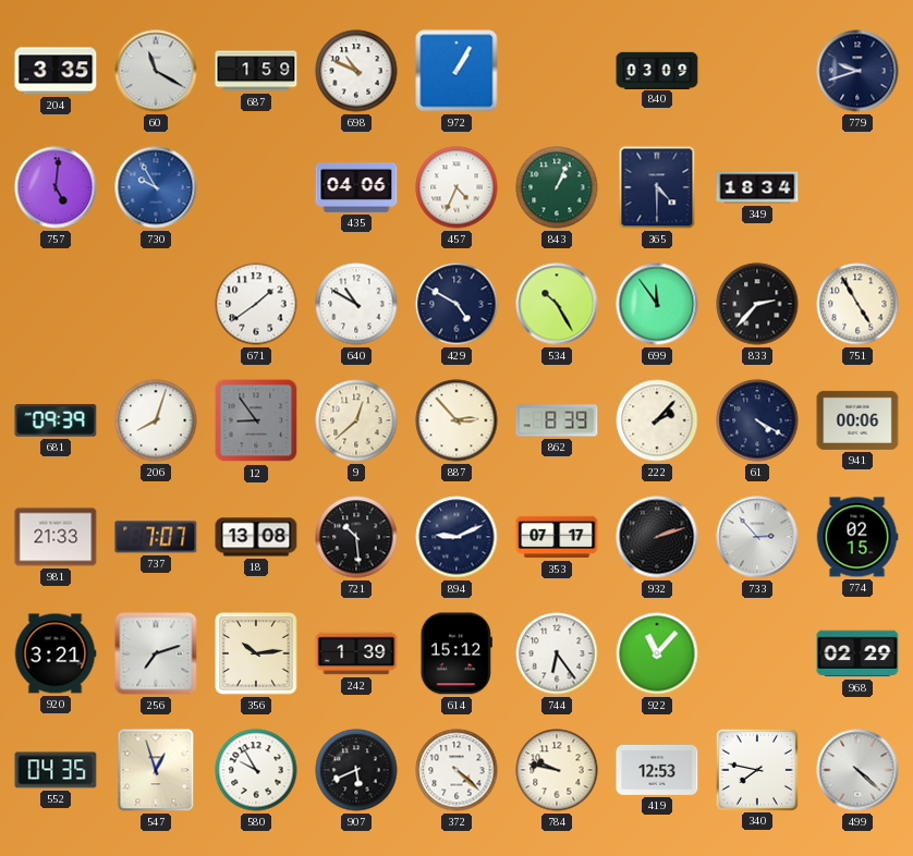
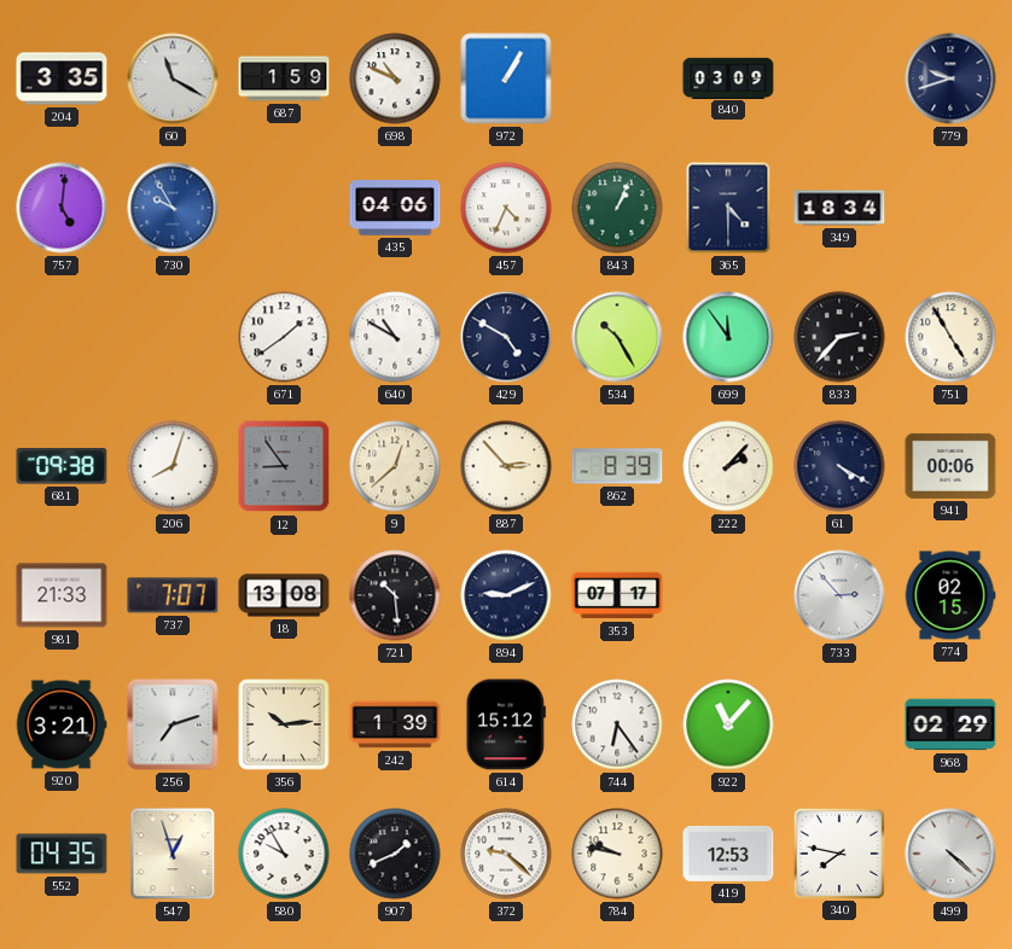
681: 09:39 -> 09:38
932: 2:12 -> none
907: 5:41 -> 1:41
372: 4:22 -> 9:22
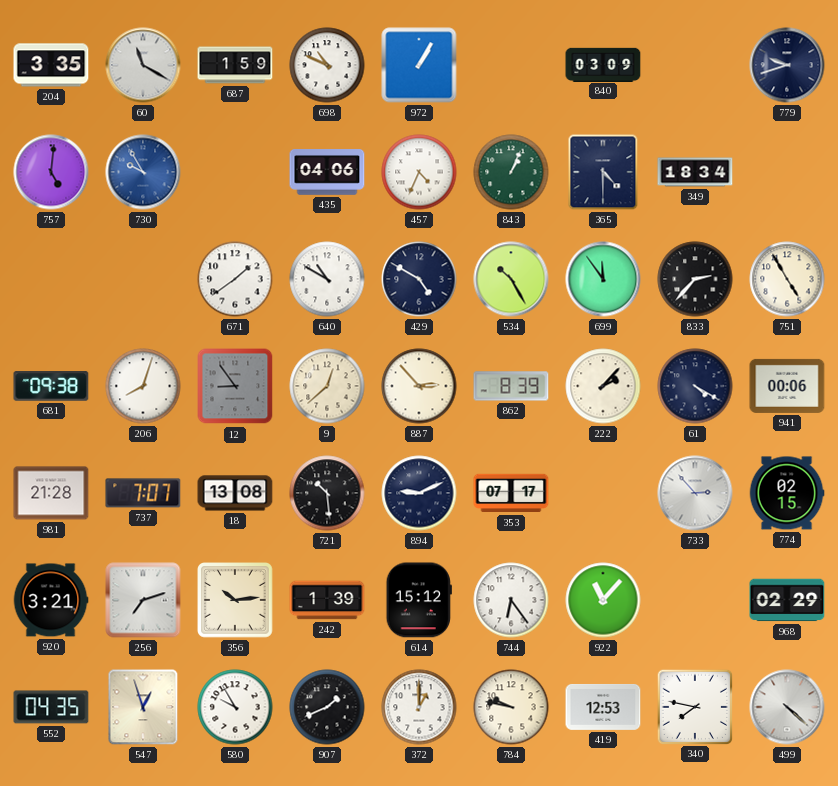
981: 21:33 -> 21:28
372: 9:22 -> 1:00
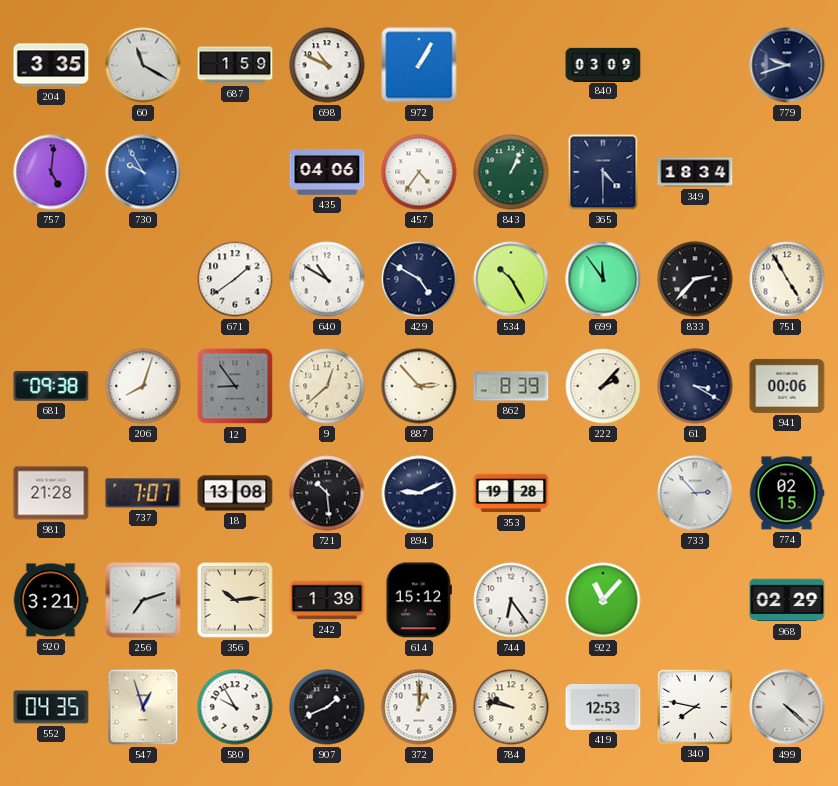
457: 4:34 -> 4:36
61: 4:20 -> 3:20
353: 07:17 -> 19:28
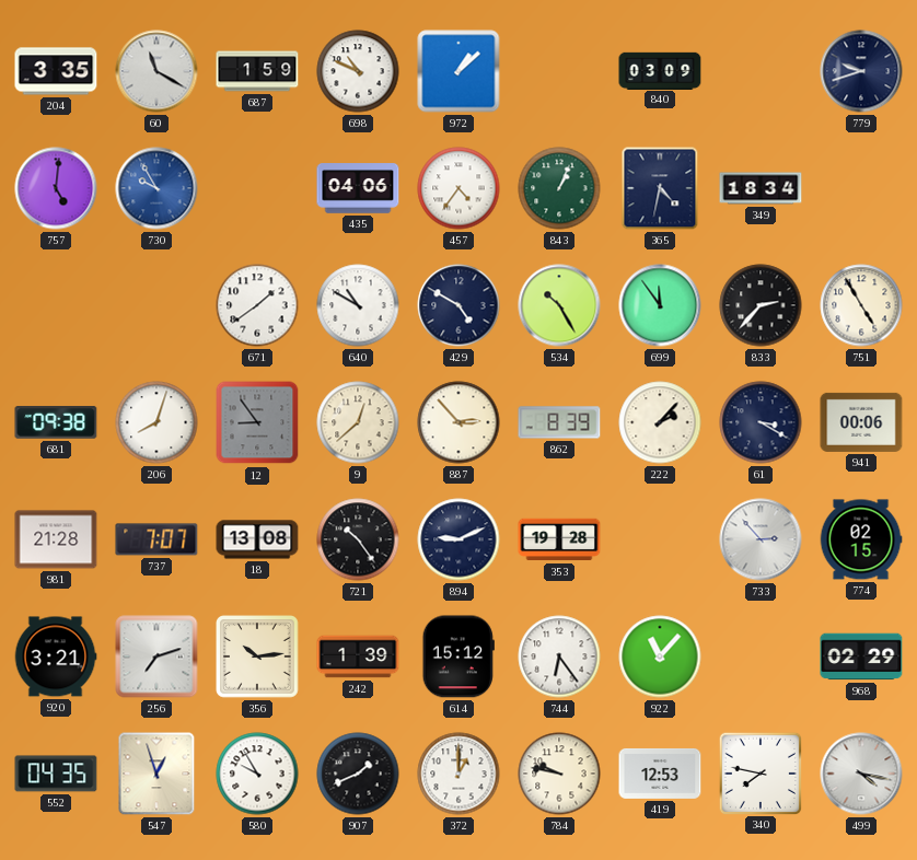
972: 1:05 -> 1:08
365: 4:30 -> 4:32
721: 10:29 -> 10:24
499: 4:22 -> 4:17
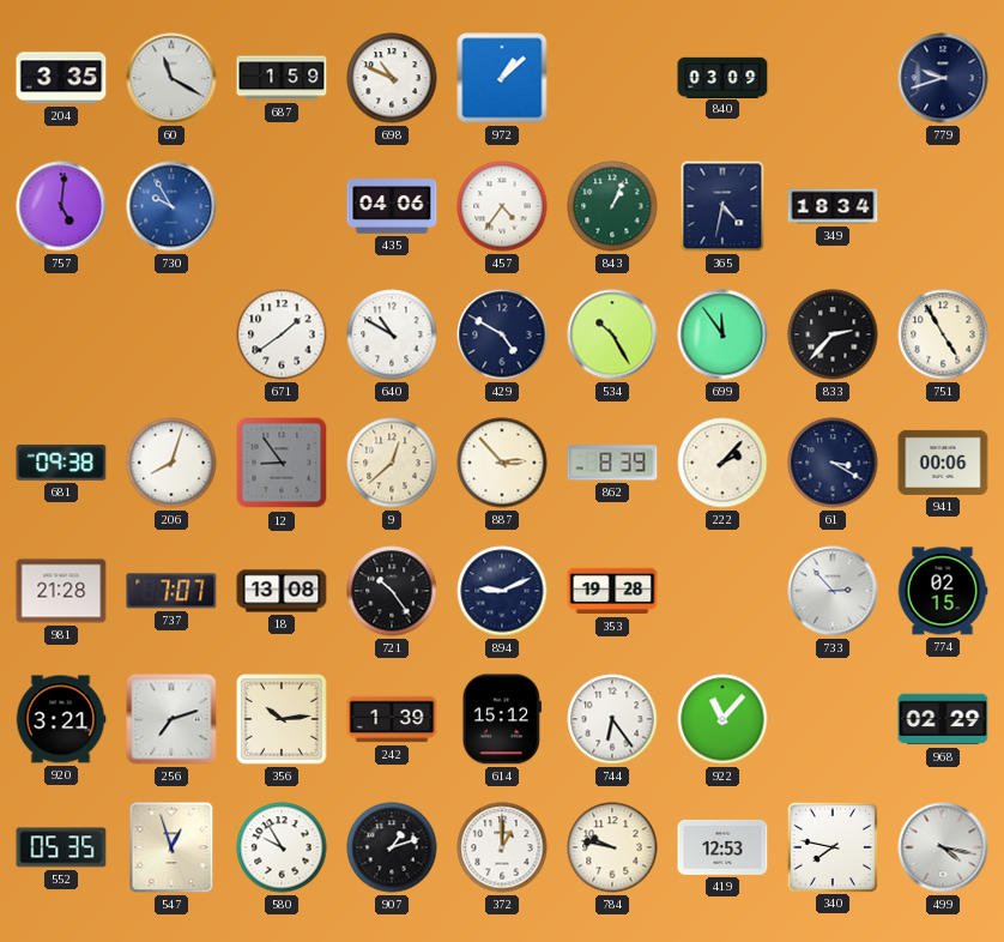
552: 04:35 -> 05:35
907: 1:41 -> 1:12
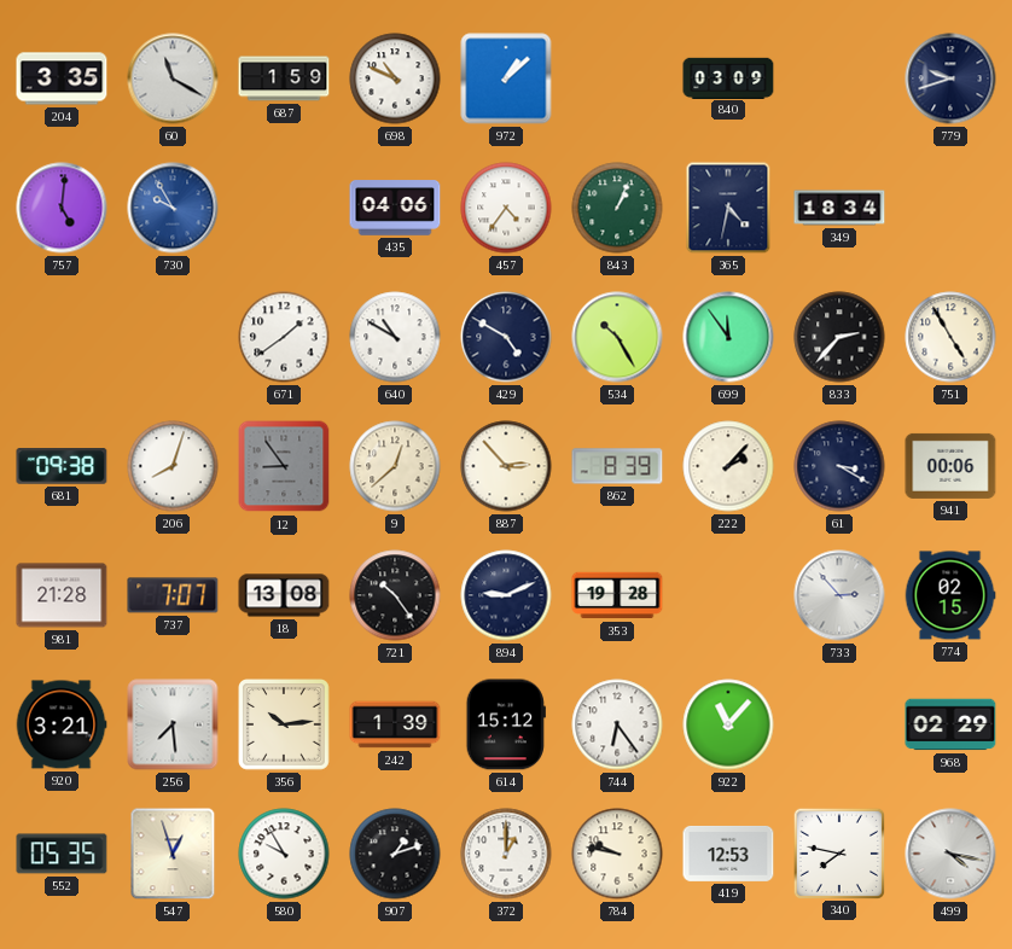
256: 7:12 -> 7:29
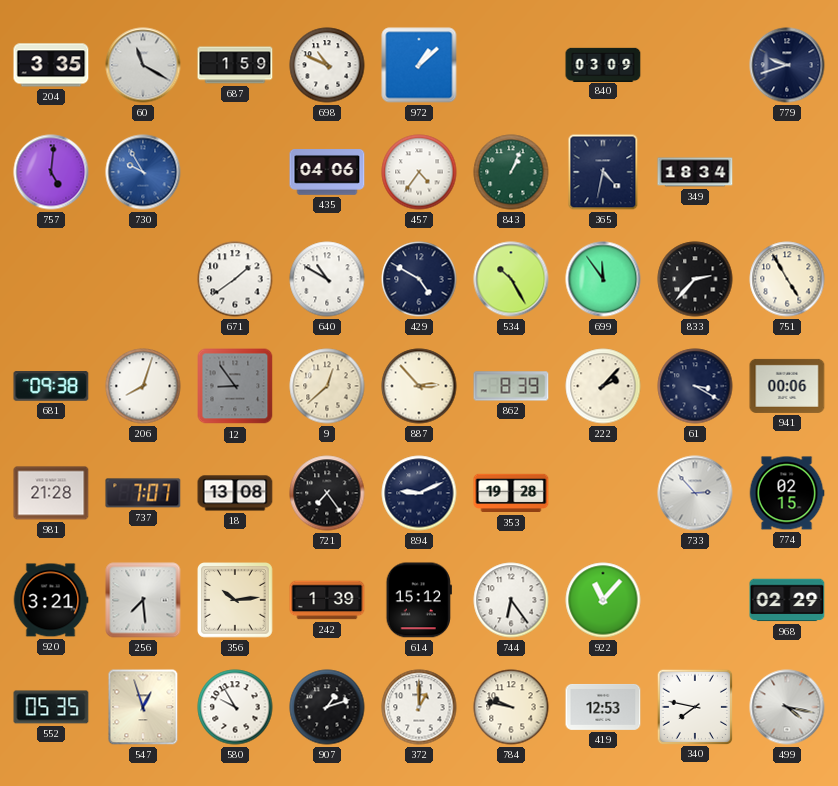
721: 10:24 -> 7:24
